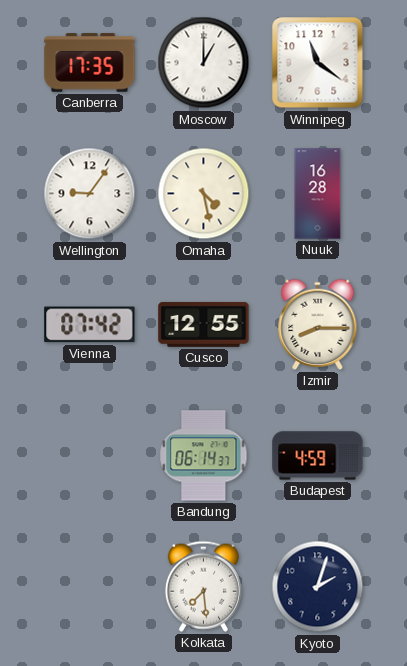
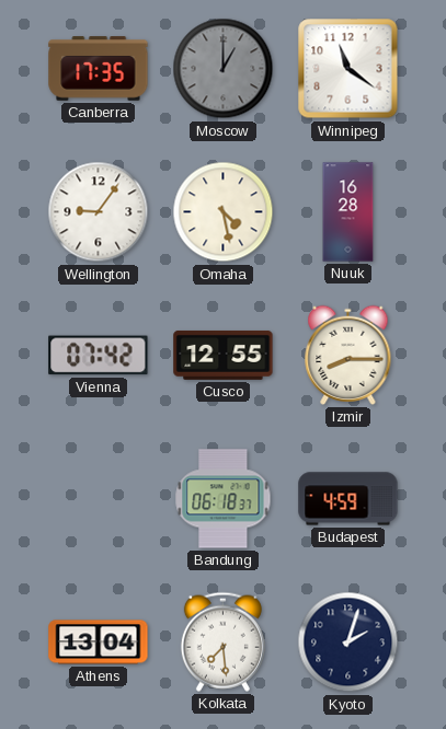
Moscow dial: white -> grey
Bandung: 06:14 -> 06:18
Athens: none -> 13:04
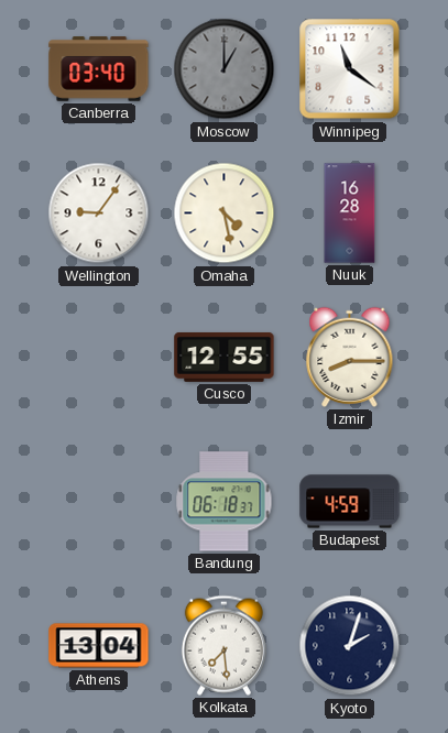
Canberra: 17:35 -> 03:40
Vienna: 07:42 -> none
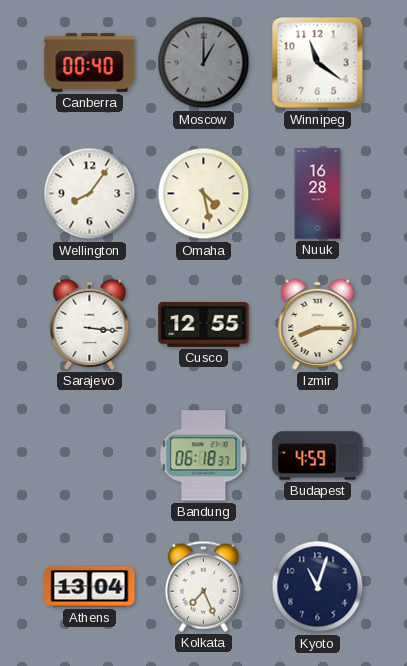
Canberra: 03:40 -> 00:40
Wellington: 9:06 -> 8:06
Sarajevo: none -> 3:16
Kolkata: 7:29 -> 7:26
Kyoto: 2:03 -> 11:03
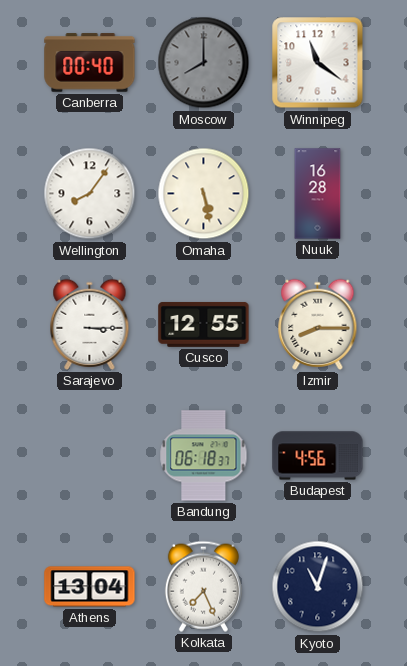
Moscow: 1:00 -> 8:00
Omaha: 4:28 -> 5:28
Sarajevo: 3:16 -> 3:15
Budapest: 4:59 -> 4:56
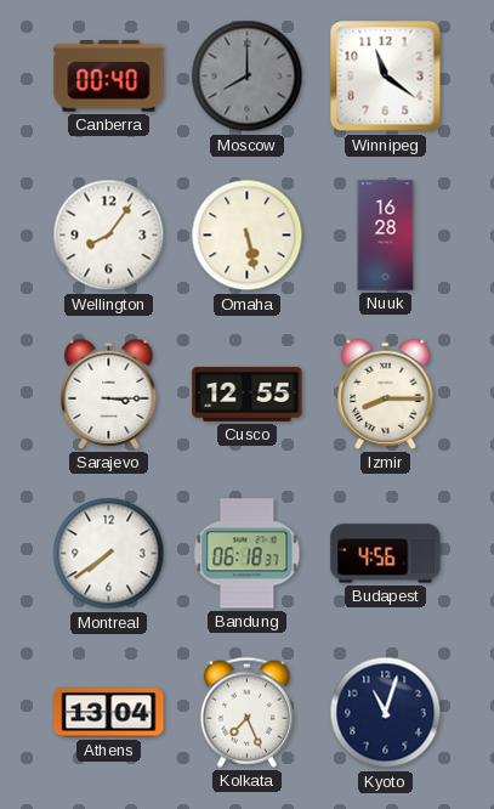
Montreal: none -> 7:39
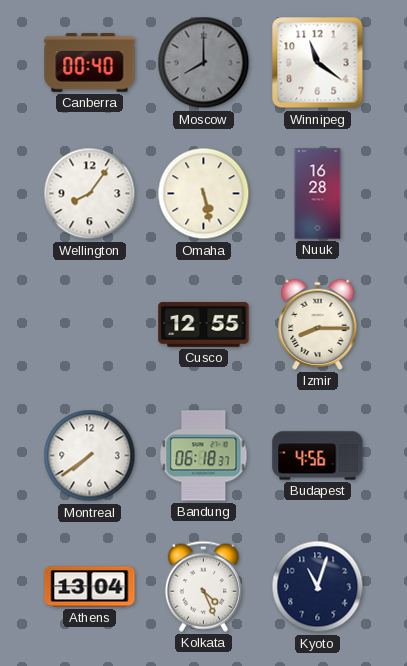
Sarajevo: 3:15 -> none
Kolkata: 7:26 -> 4:26
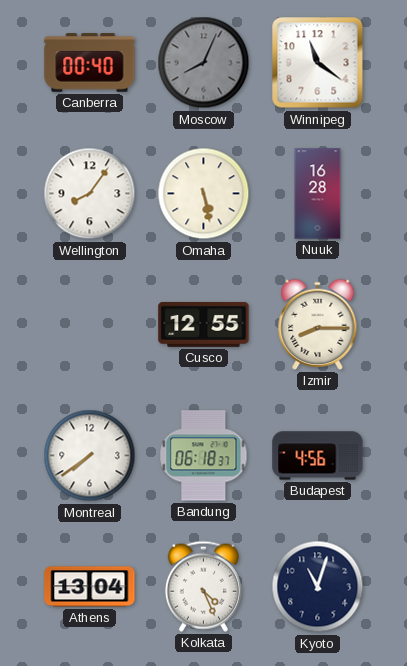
Moscow: 8:00 -> 8:04
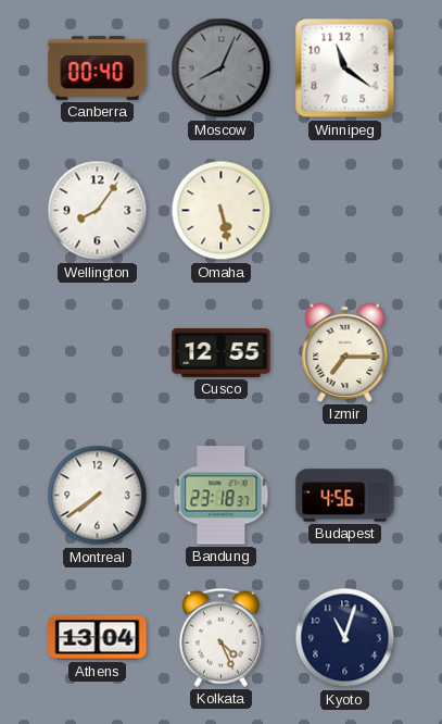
Nuuk: 16:28 -> none
Izmir: 8:15 -> 7:15
Bandung: 06:18 -> 23:18
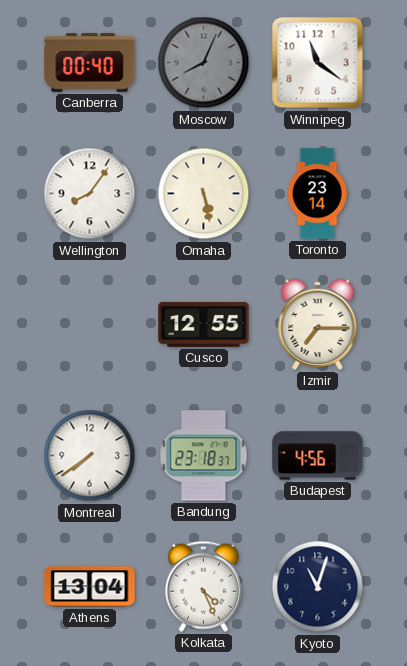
Toronto: none -> 23:14
